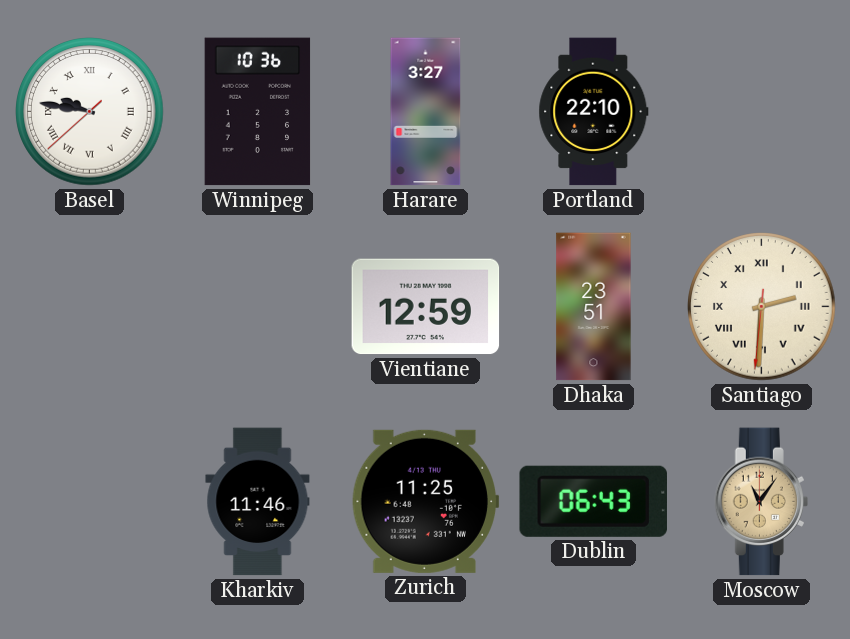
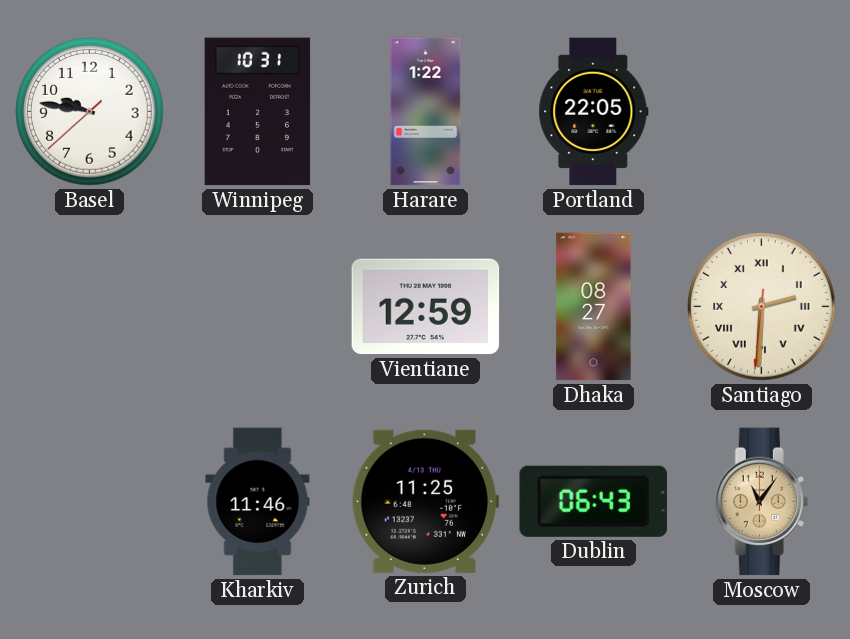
Basel numerals: Roman -> Arabic
Winnipeg: 10:36 -> 10:31
Harare: 3:27 -> 1:22
Portland: 22:10 -> 22:05
Dhaka: 23:51 -> 08:27
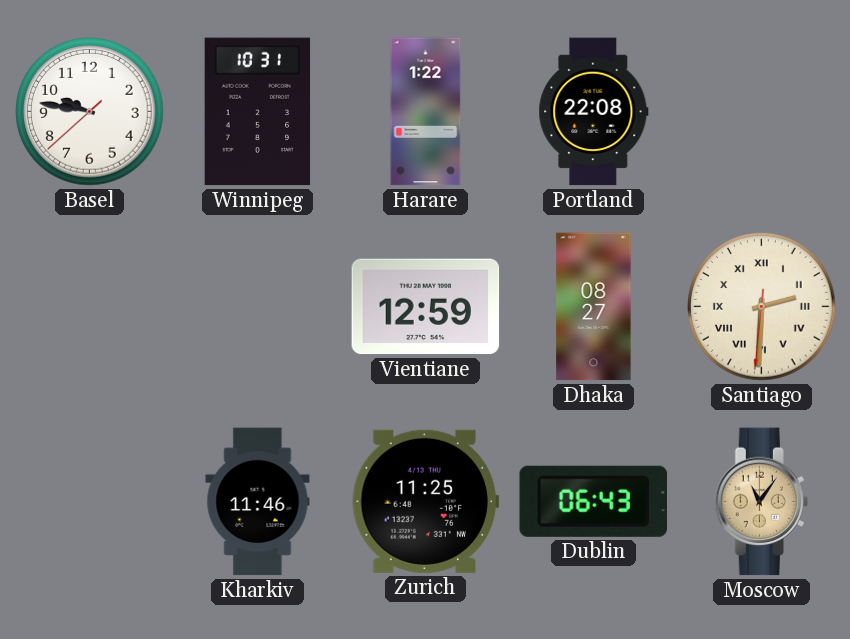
Portland: 22:05 -> 22:08
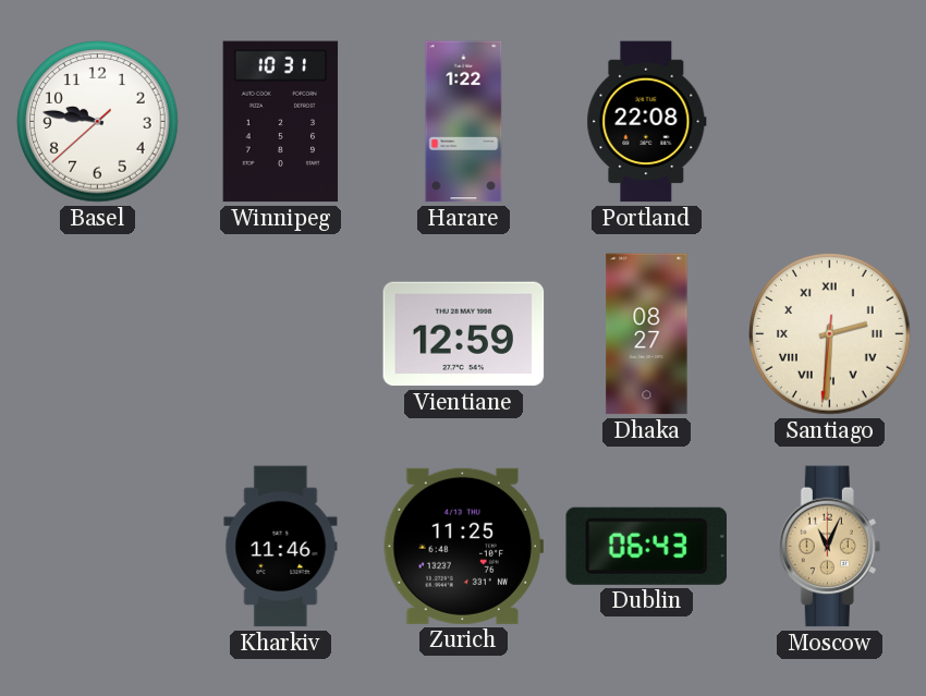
Moscow: 11:06 -> 11:04
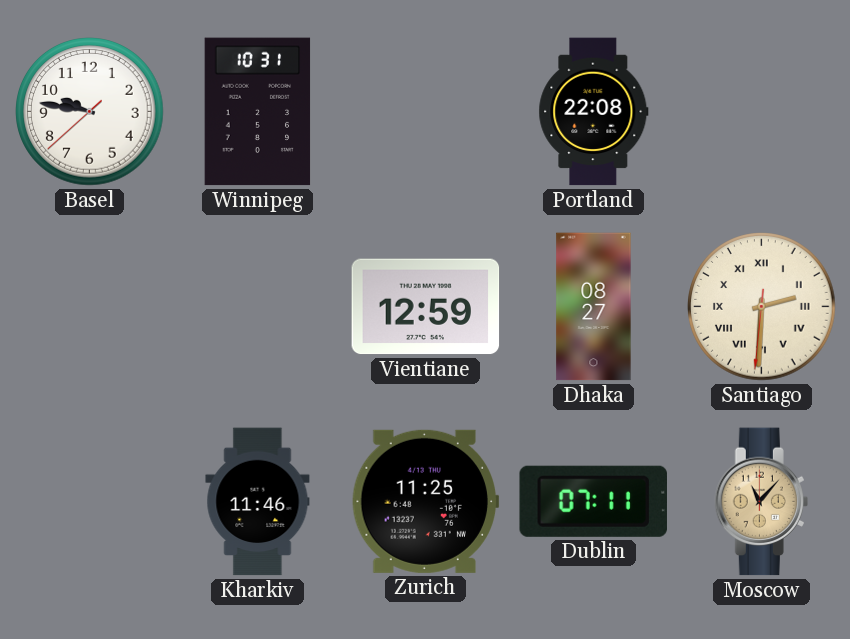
Harare: 1:22 -> none
Dublin: 06:43 -> 07:11
Moscow: 11:04 -> 11:07
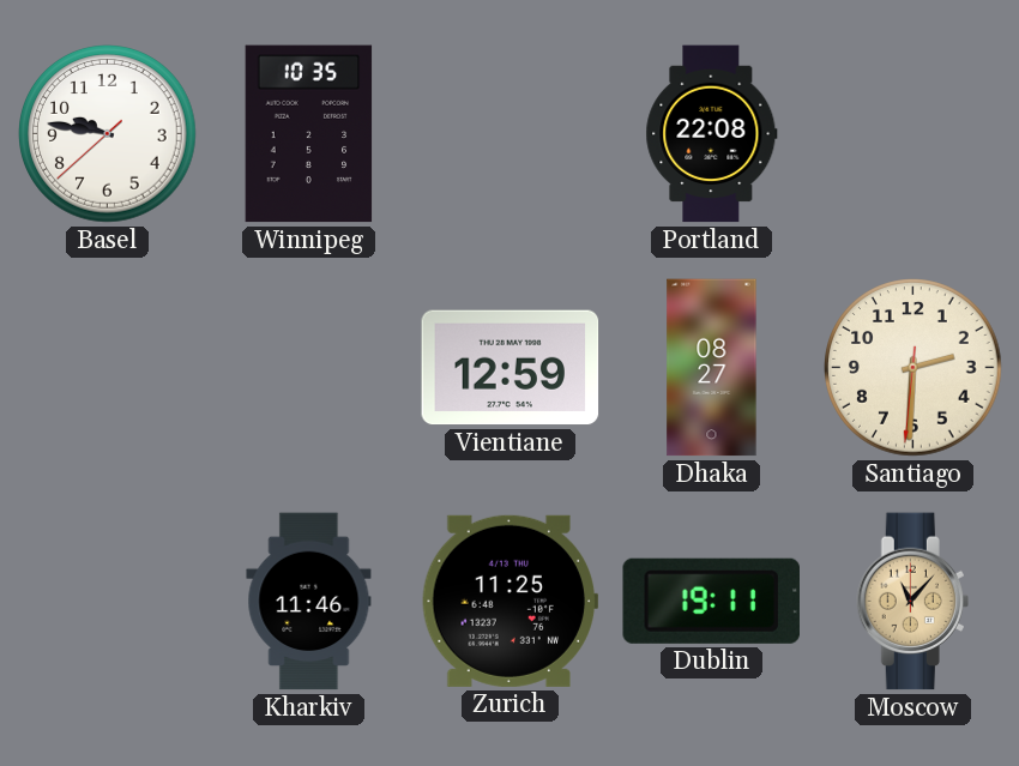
Winnipeg: 10:31 -> 10:35
Santiago numerals: Roman -> Arabic
Dublin: 07:11 -> 19:11
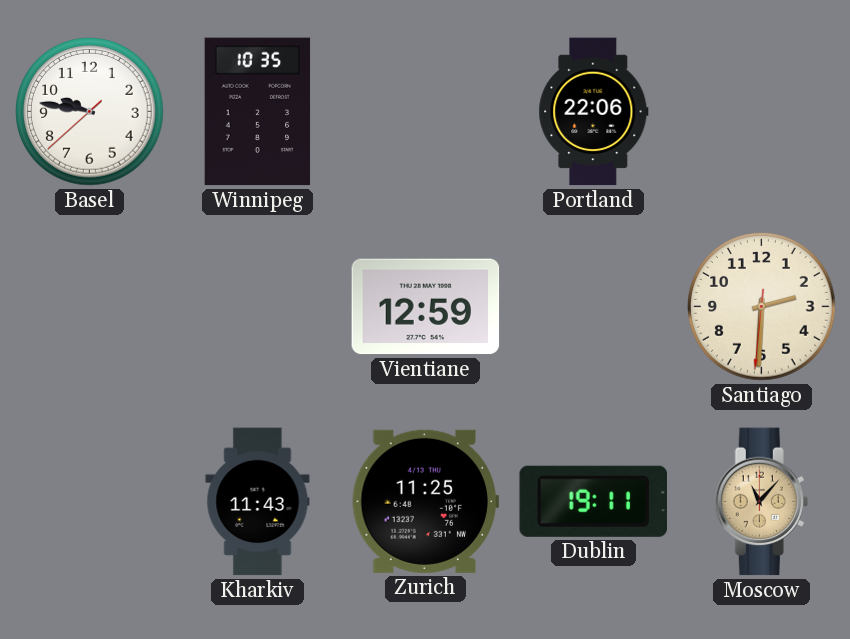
Portland: 22:08 -> 22:06
Dhaka: 08:27 -> none
Kharkiv: 11:46 -> 11:43
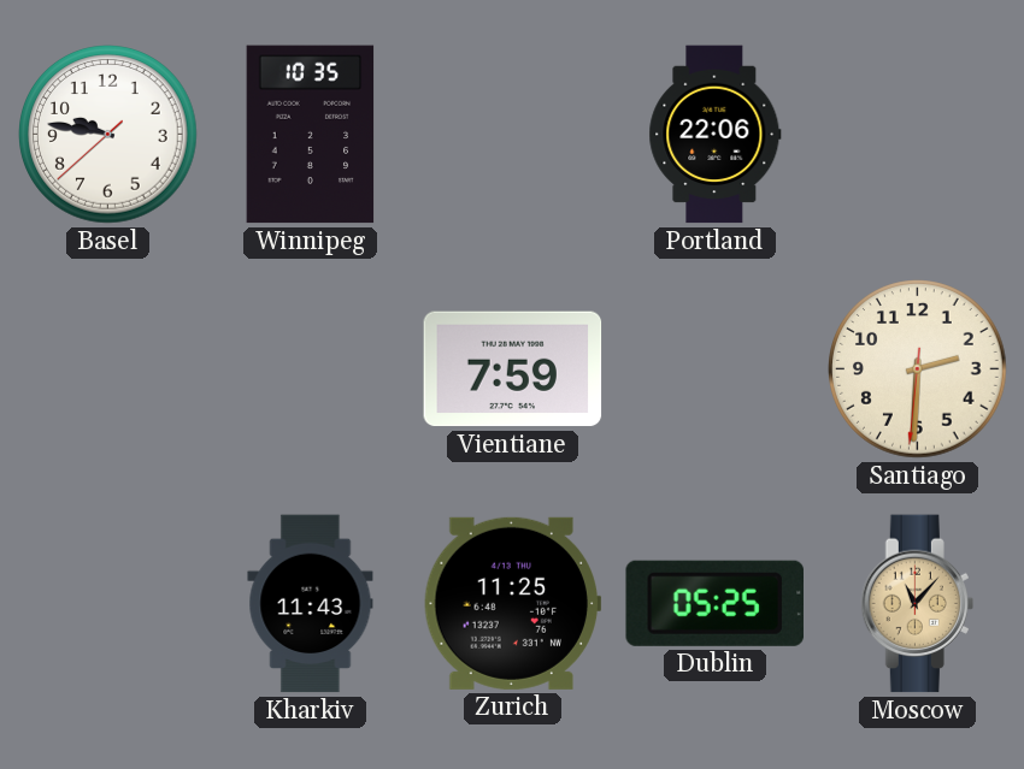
Vientiane: 12:59 -> 7:59
Dublin: 19:11 -> 05:25
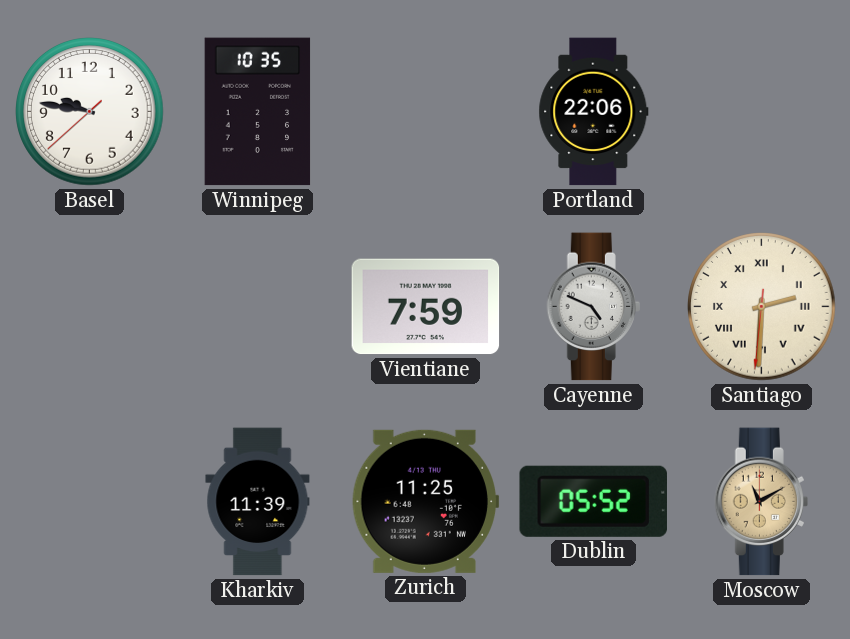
Cayenne: none -> 4:49
Santiago numerals: Arabic -> Roman
Kharkiv: 11:43 -> 11:39
Dublin: 05:25 -> 05:52
Moscow: 11:07 -> 11:10
